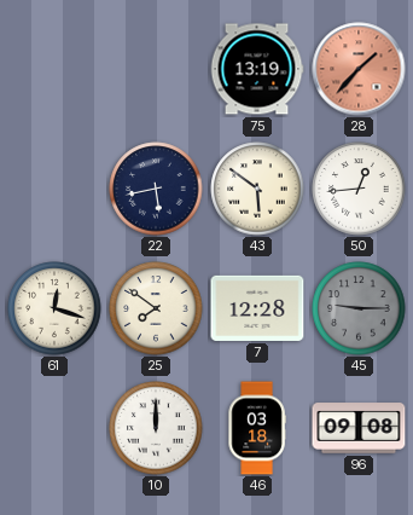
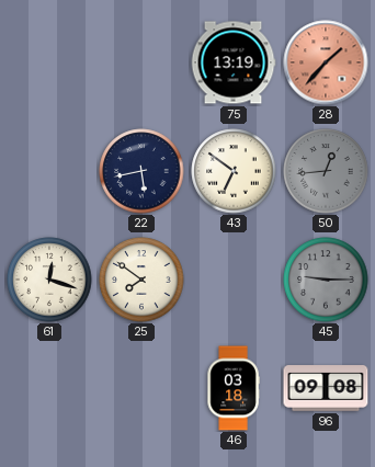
43: 5:51 -> 6:51
50 dial: white -> grey
7: 12:28 -> none
10: 12:00 -> none
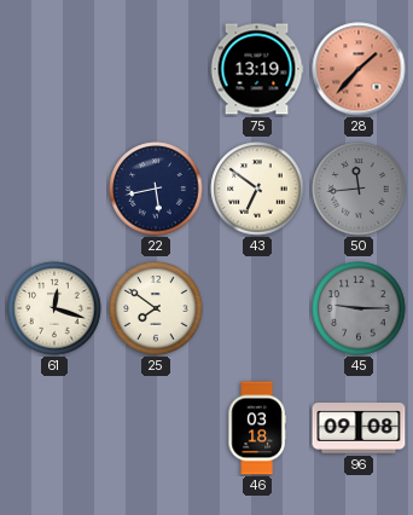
50: 12:44 -> 11:44
